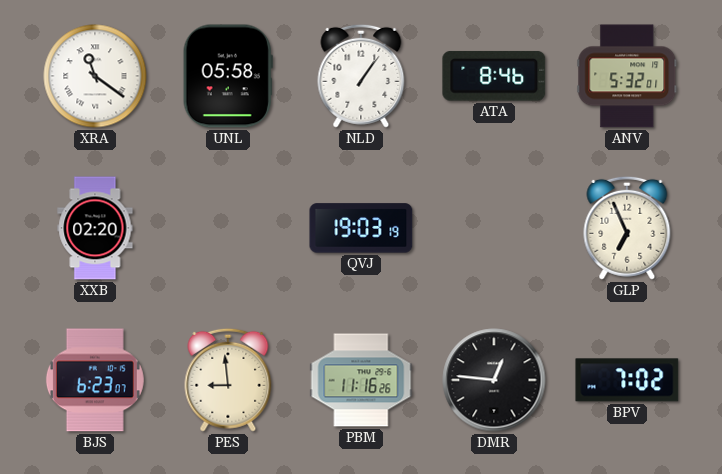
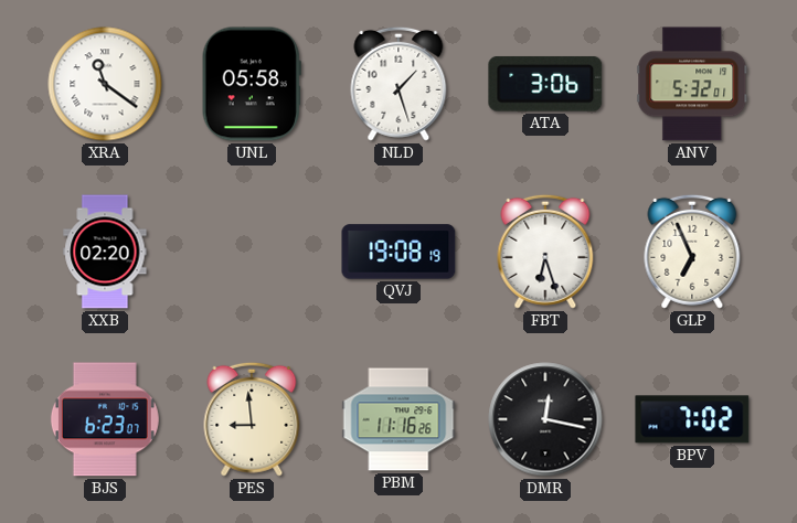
NLD: 1:06 -> 1:27
ATA: 8:46 -> 3:06
QVJ: 19:03 -> 19:08
FBT: none -> 6:27
DMR: 12:46 -> 12:17
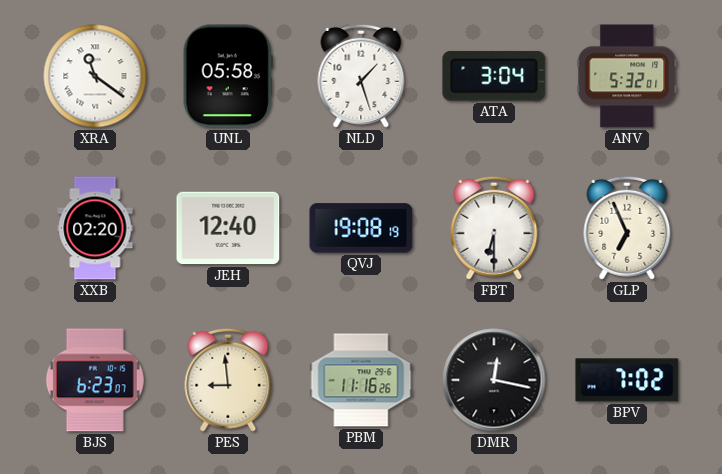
ATA: 3:06 -> 3:04
JEH: none -> 12:40
FBT: 6:27 -> 6:30
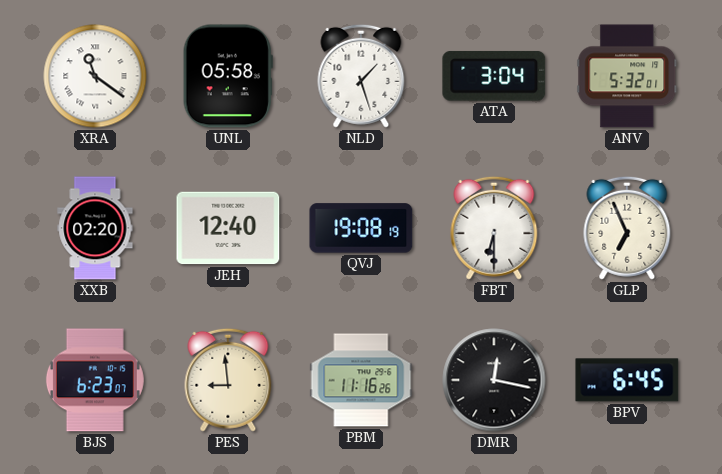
BPV: 7:02 -> 6:45
